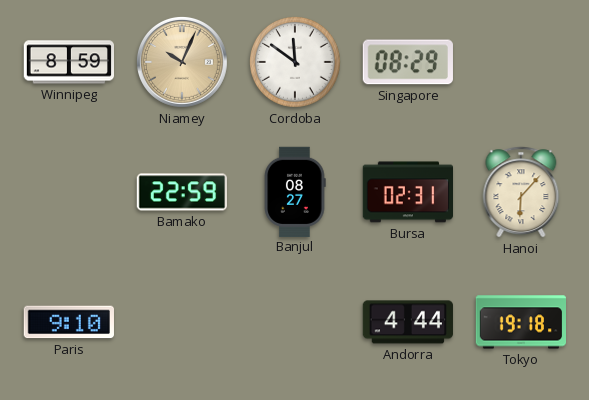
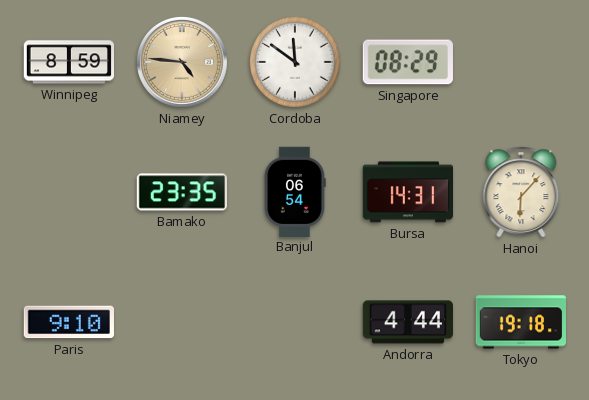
Niamey: 10:04 -> 4:46
Bamako: 22:59 -> 23:35
Banjul: 08:27 -> 06:54
Bursa: 02:31 -> 14:31
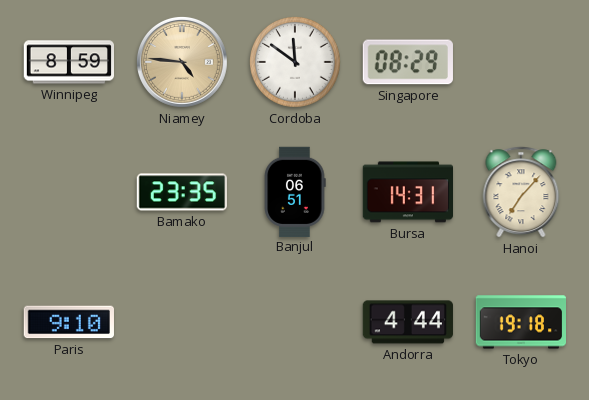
Banjul: 06:54 -> 06:51
Hanoi: 6:07 -> 7:07
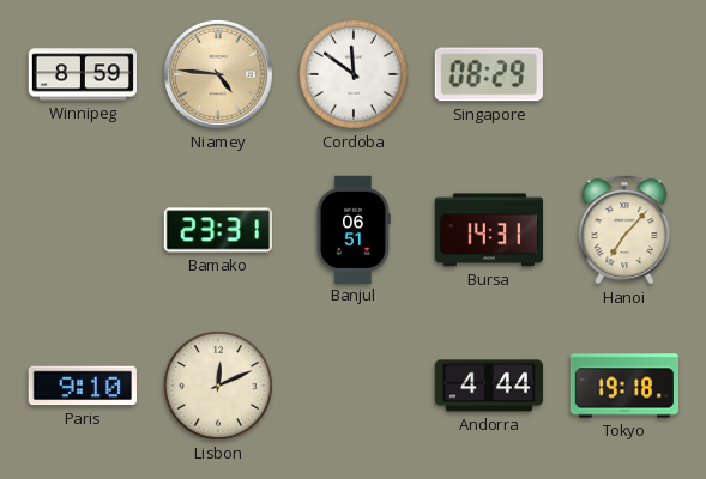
Bamako: 23:35 -> 23:31
Lisbon: none -> 12:11
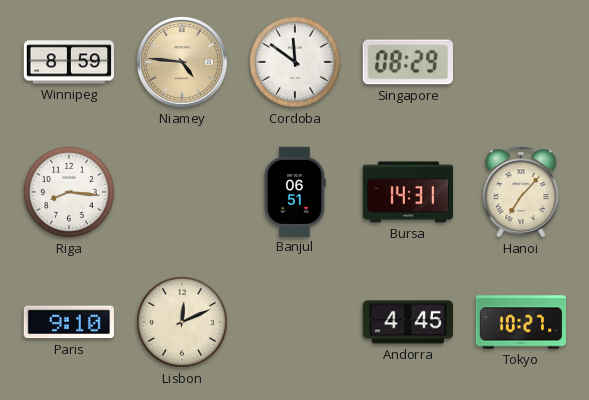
Riga: none -> 8:16
Bamako: 23:31 -> none
Andorra: 4:44 -> 4:45
Tokyo: 19:18 -> 10:27
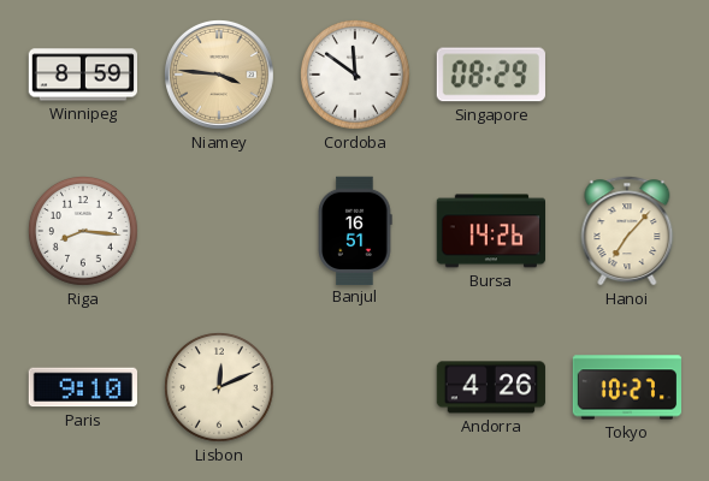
Niamey: 4:46 -> 3:46
Banjul: 06:51 -> 16:51
Bursa: 14:31 -> 14:26
Andorra: 4:45 -> 4:26
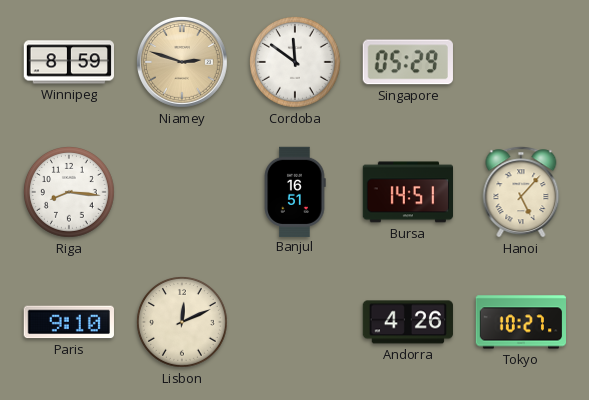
Niamey: 3:46 -> 2:48
Singapore: 08:29 -> 05:29
Bursa: 14:26 -> 14:51
Hanoi: 7:07 -> 5:07
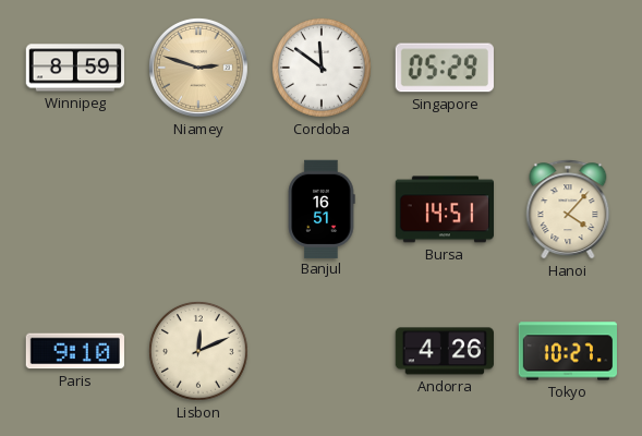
Riga: 8:16 -> none
Hanoi: 5:07 -> 4:07
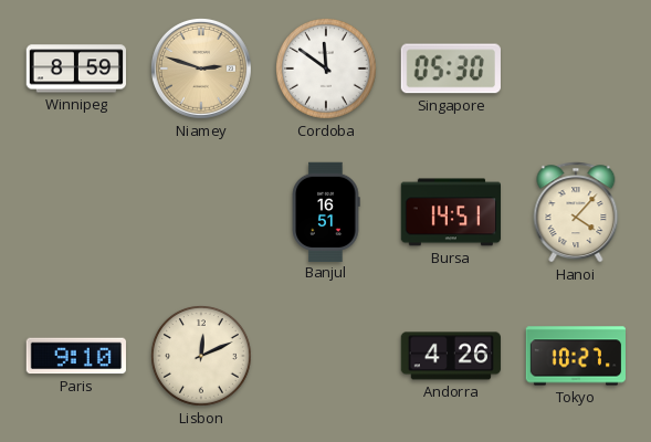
Singapore: 05:29 -> 05:30
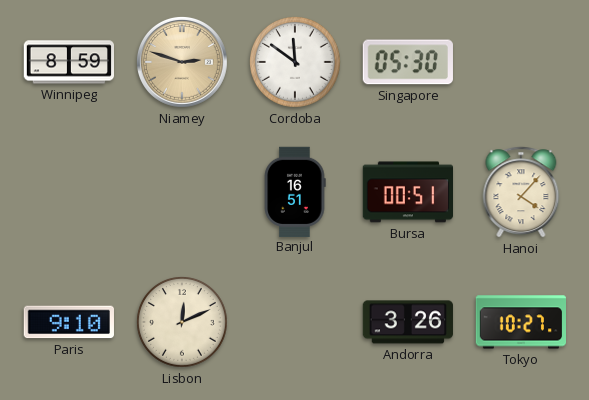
Bursa: 14:51 -> 00:51
Andorra: 4:26 -> 3:26
